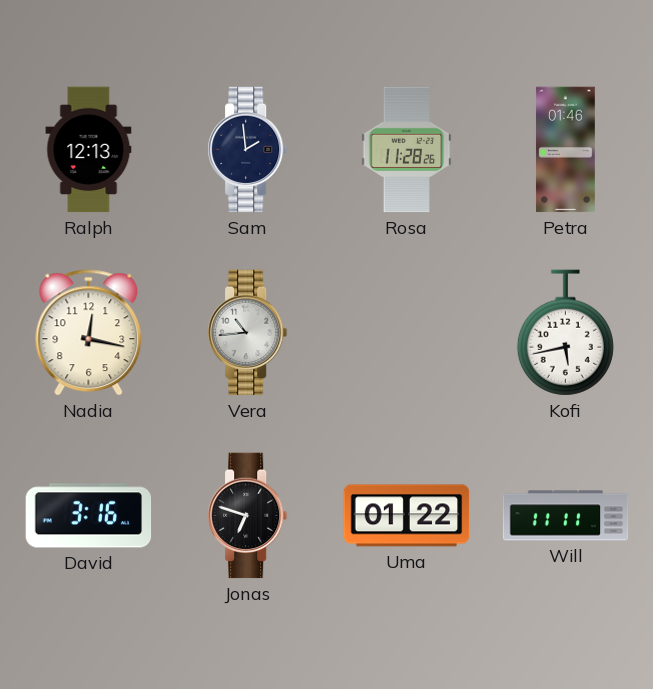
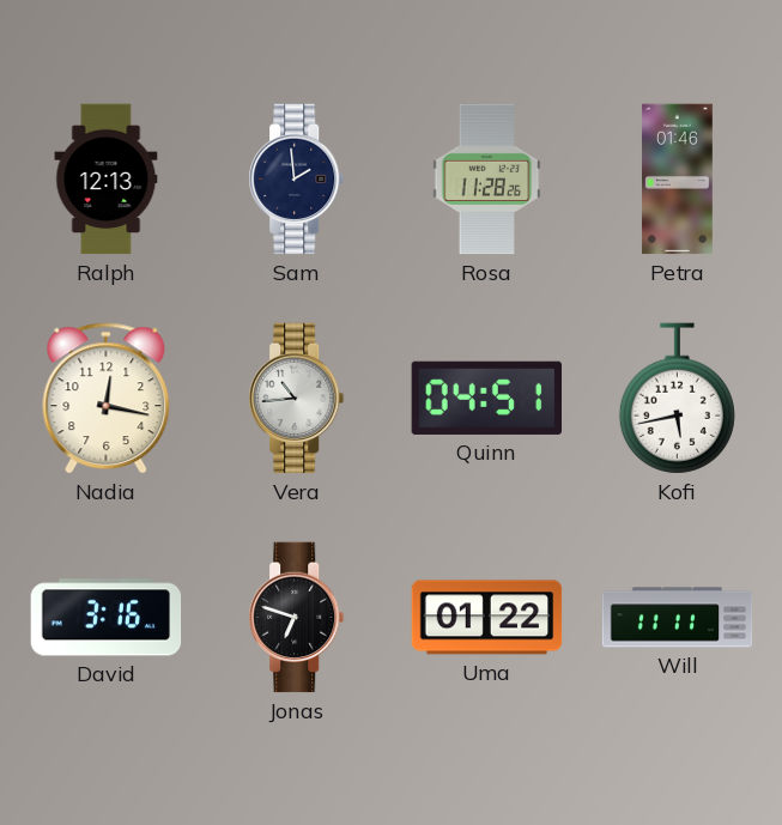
Quinn: none -> 04:51
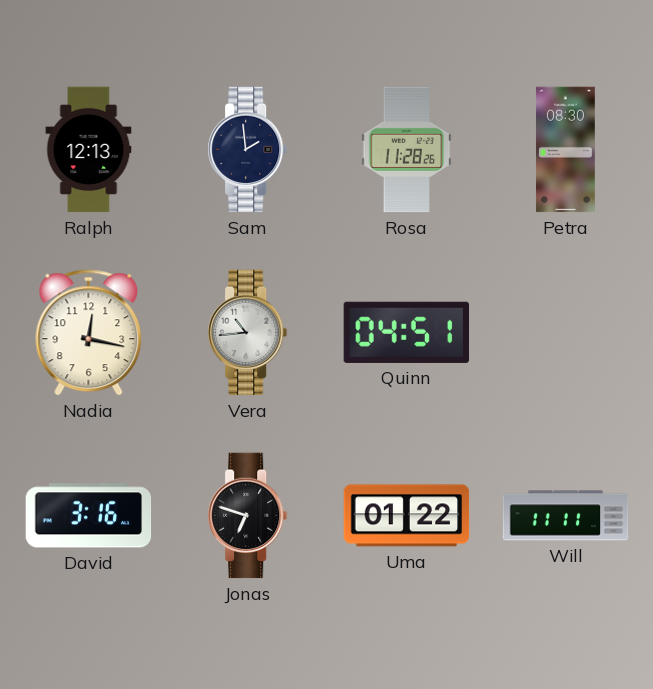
Petra: 01:46 -> 08:30
Kofi: 5:43 -> none
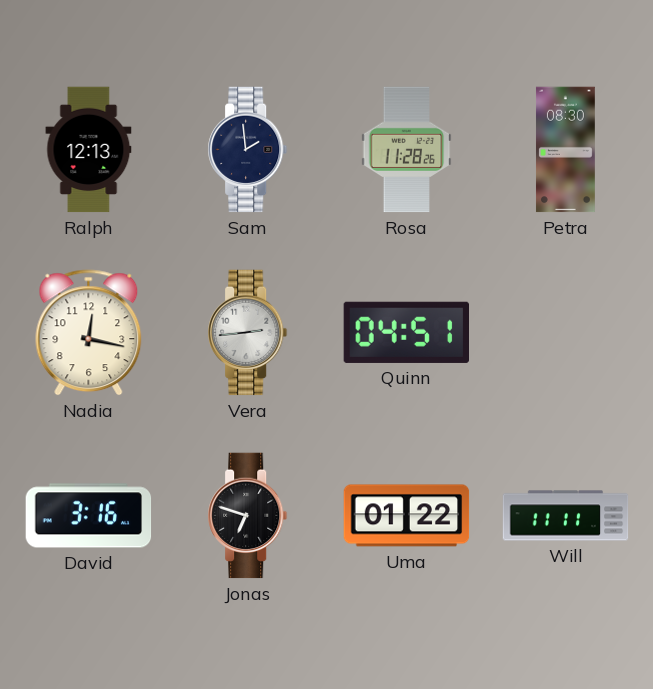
Vera: 10:44 -> 2:44
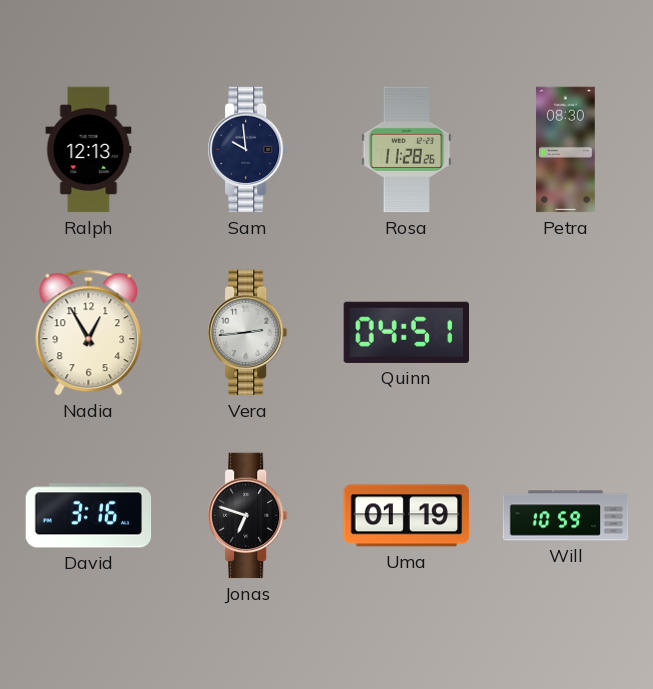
Sam: 1:59 -> 9:59
Nadia: 12:17 -> 12:55
Uma: 01:22 -> 01:19
Will: 11:11 -> 10:59
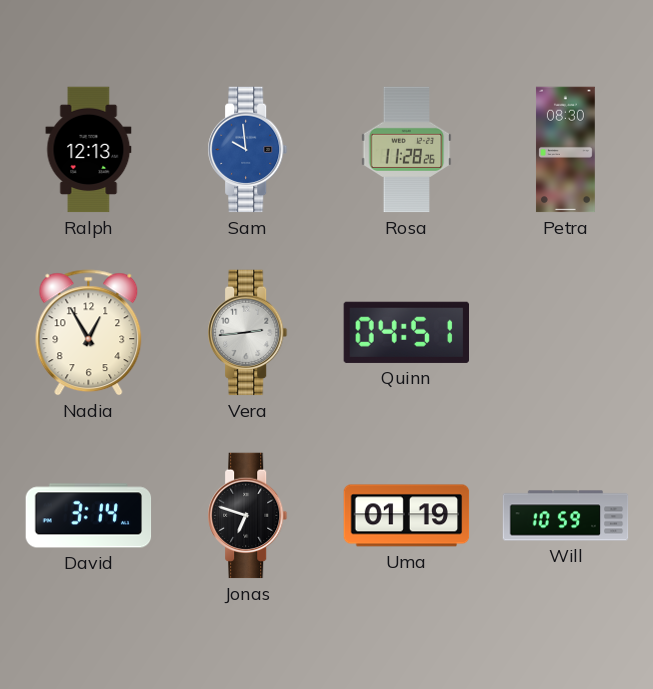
Sam dial: navy -> blue
David: 3:16 -> 3:14
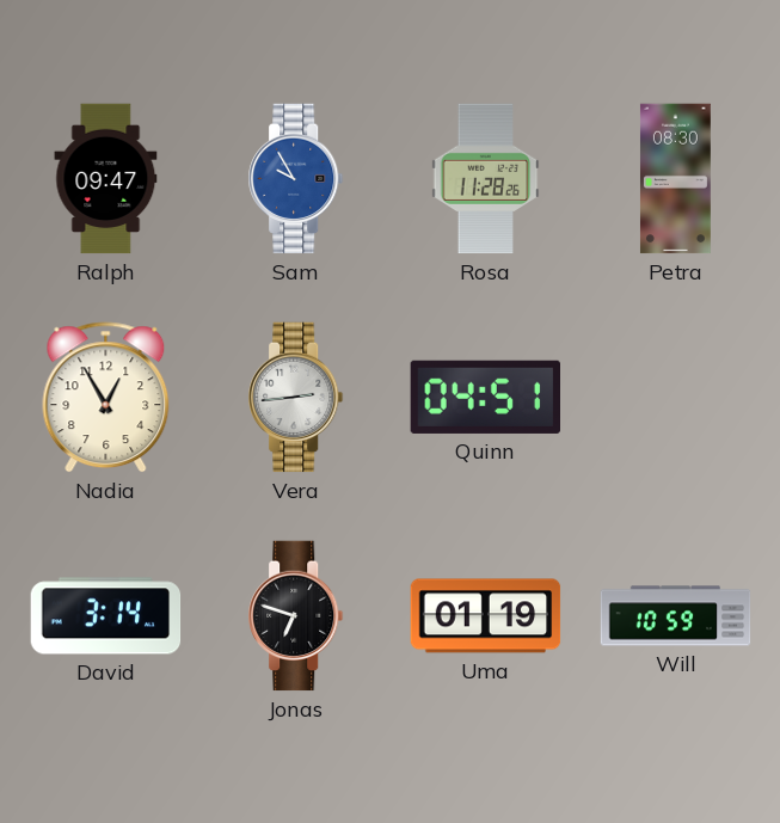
Ralph: 12:13 -> 09:47
Sam: 9:59 -> 9:55
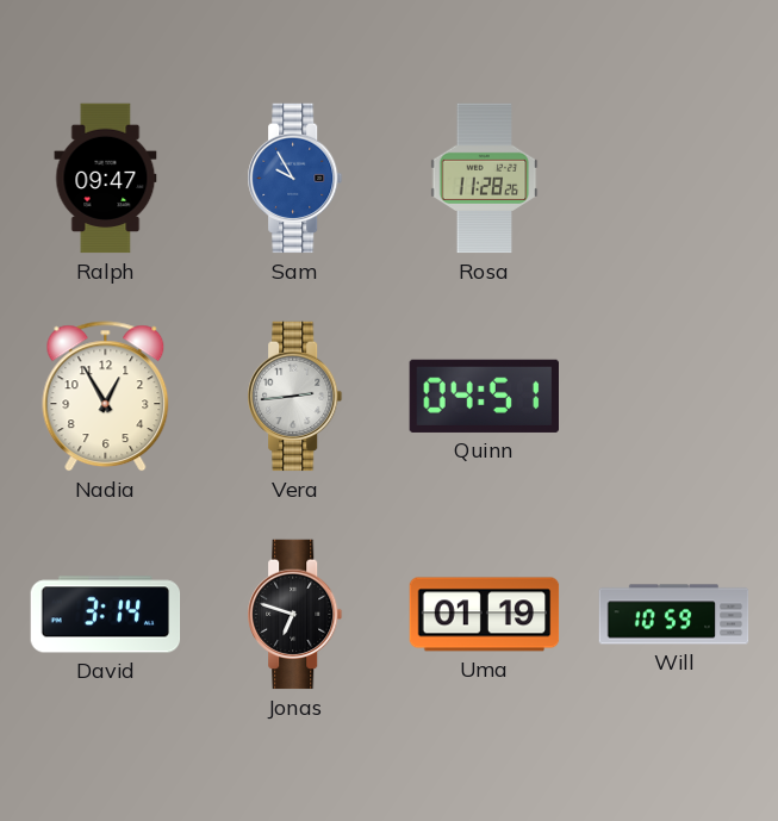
Petra: 08:30 -> none
